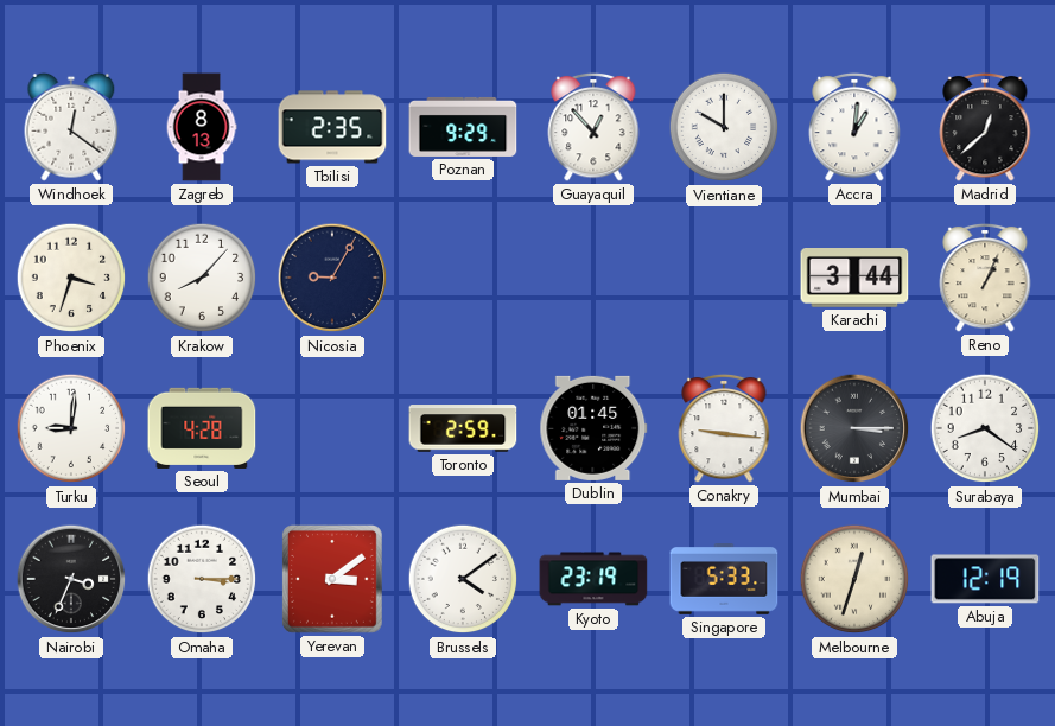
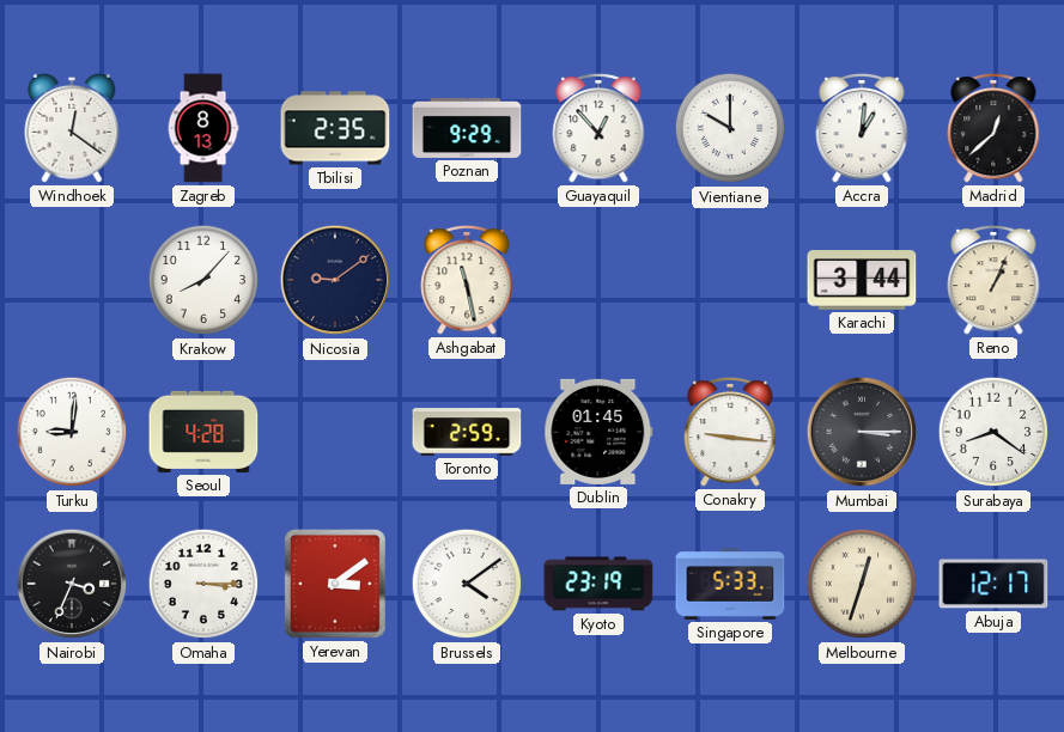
Phoenix: 3:33 -> none
Nicosia: 9:05 -> 9:09
Ashgabat: none -> 11:28
Abuja: 12:19 -> 12:17
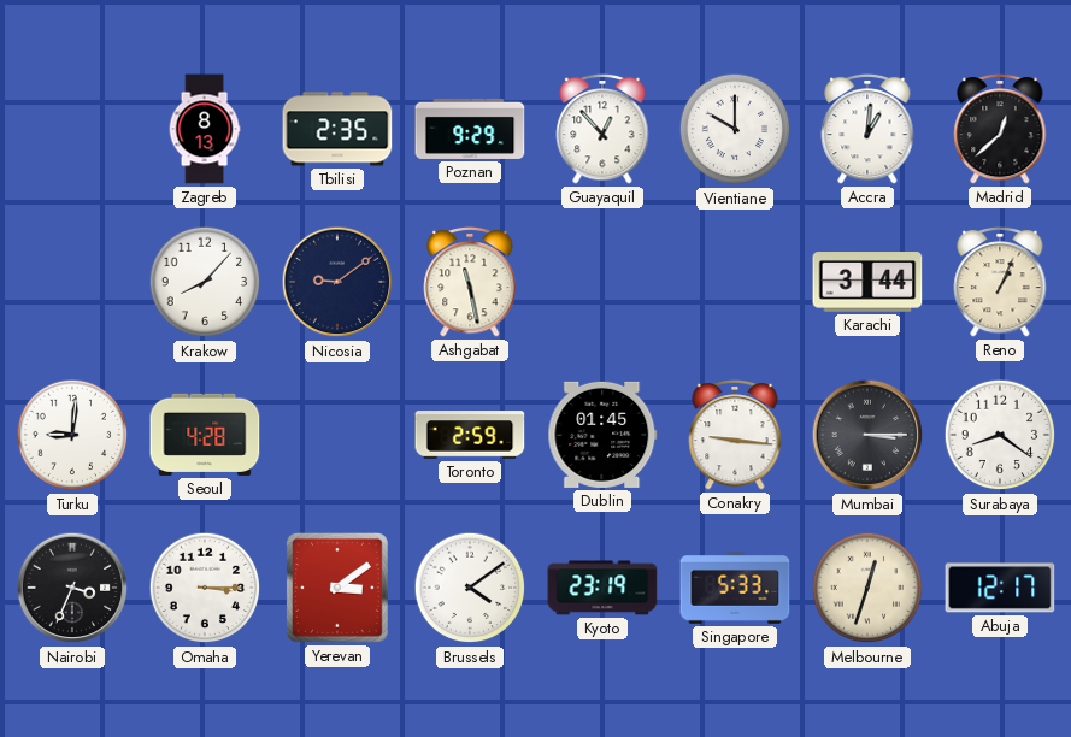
Windhoek: 12:21 -> none
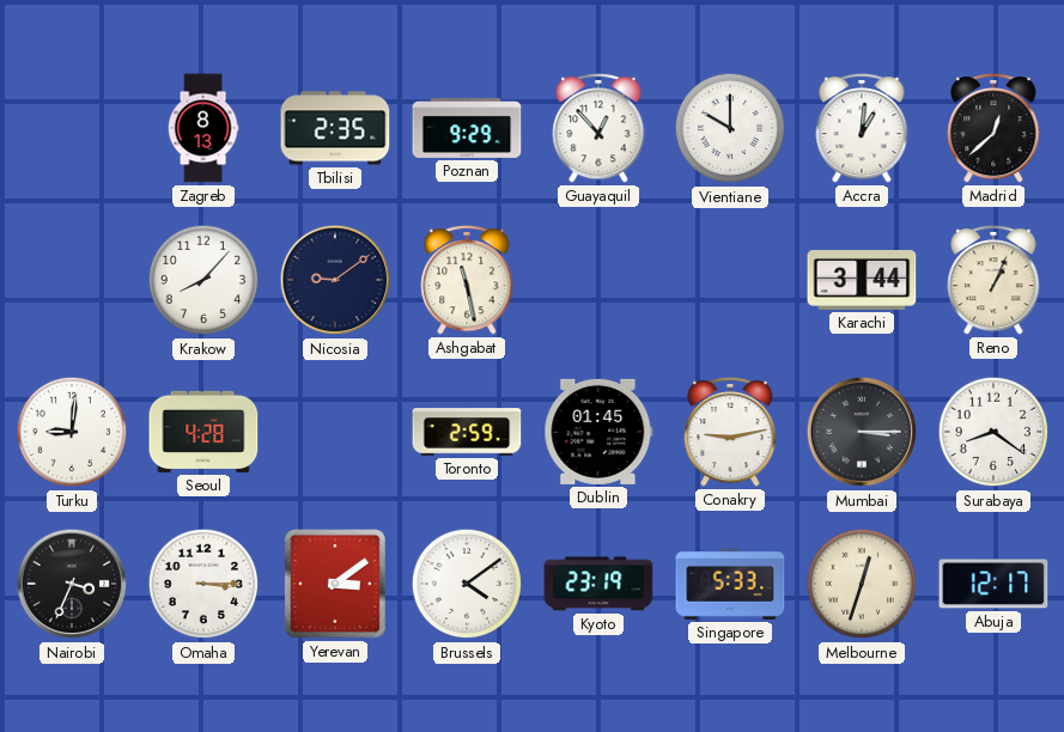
Conakry: 9:16 -> 9:13
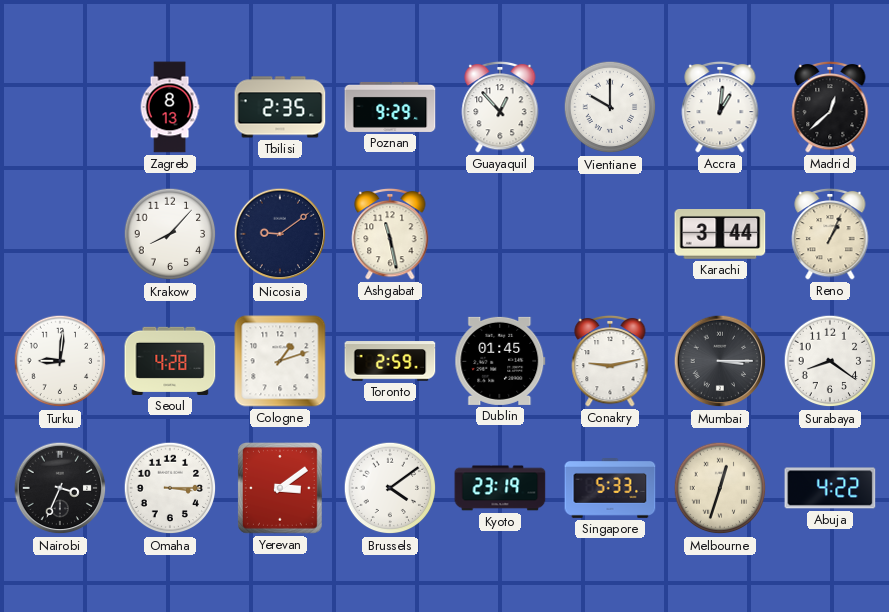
Cologne: none -> 1:12
Abuja: 12:17 -> 4:22
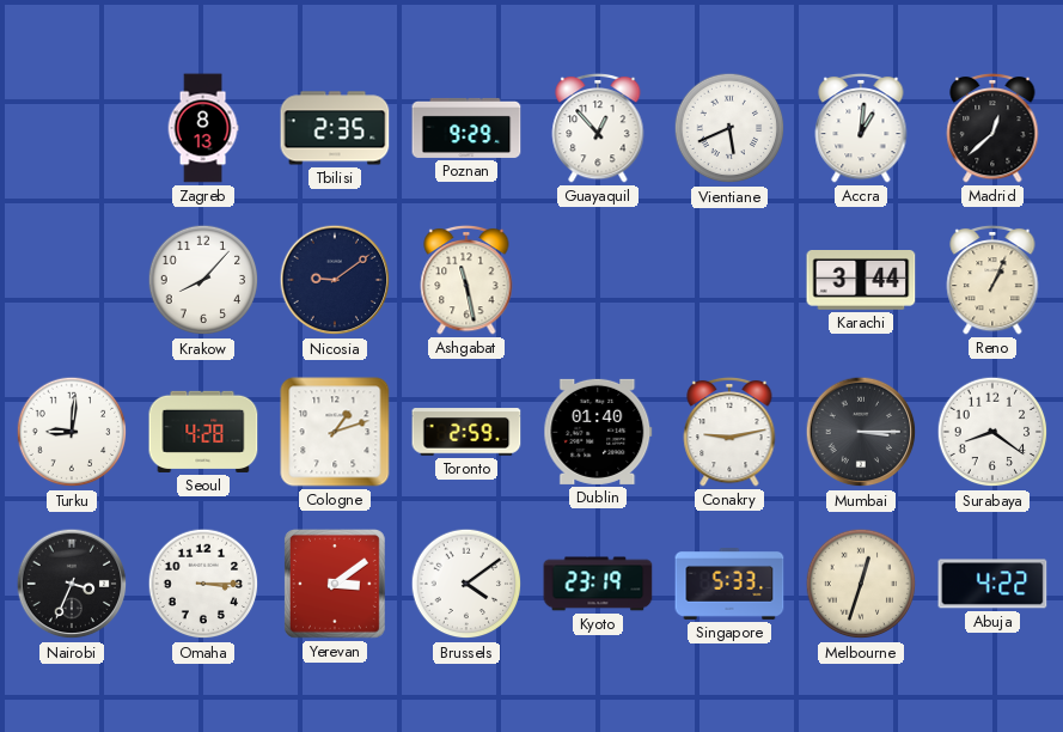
Vientiane: 10:00 -> 5:41
Dublin: 01:45 -> 01:40
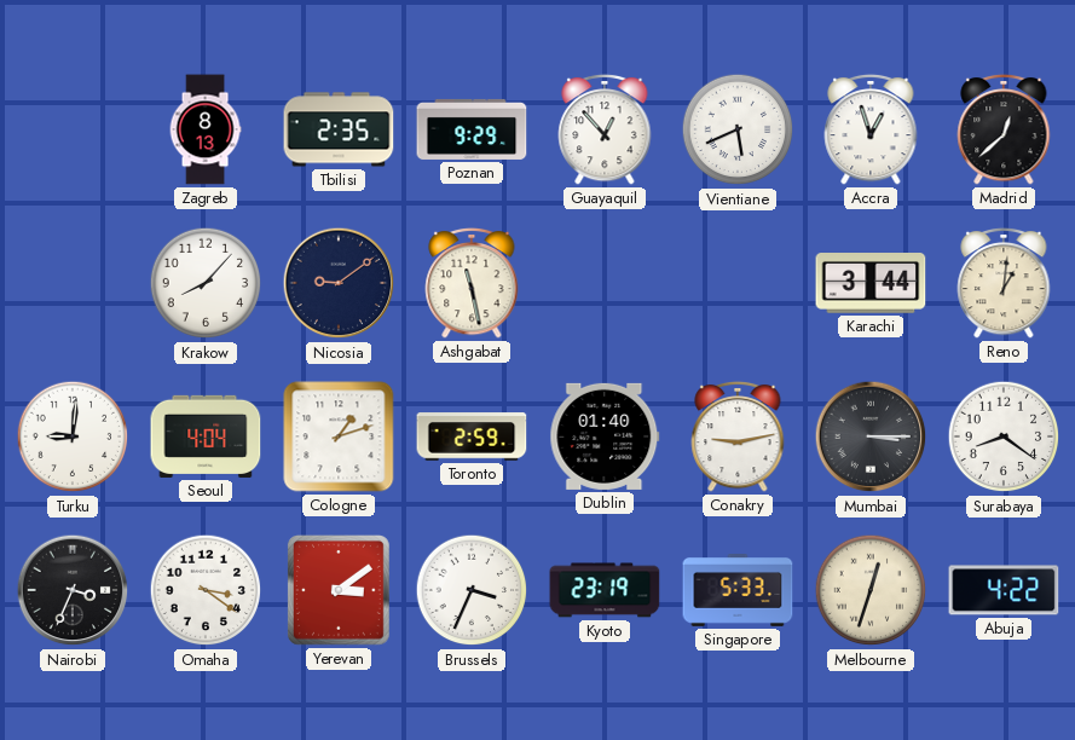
Accra: 1:01 -> 12:57
Reno: 1:04 -> 1:01
Seoul: 4:28 -> 4:04
Omaha: 3:15 -> 3:21
Brussels: 4:09 -> 3:34
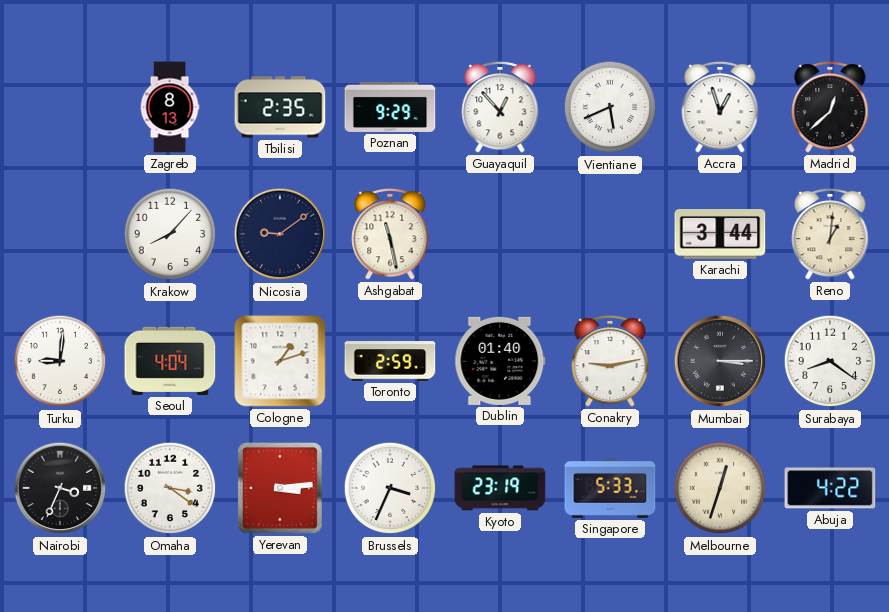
Yerevan: 3:09 -> 3:14
